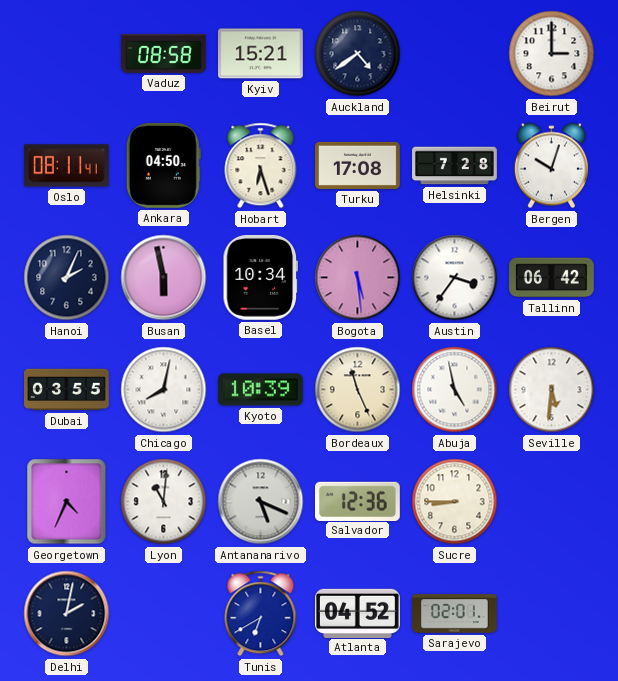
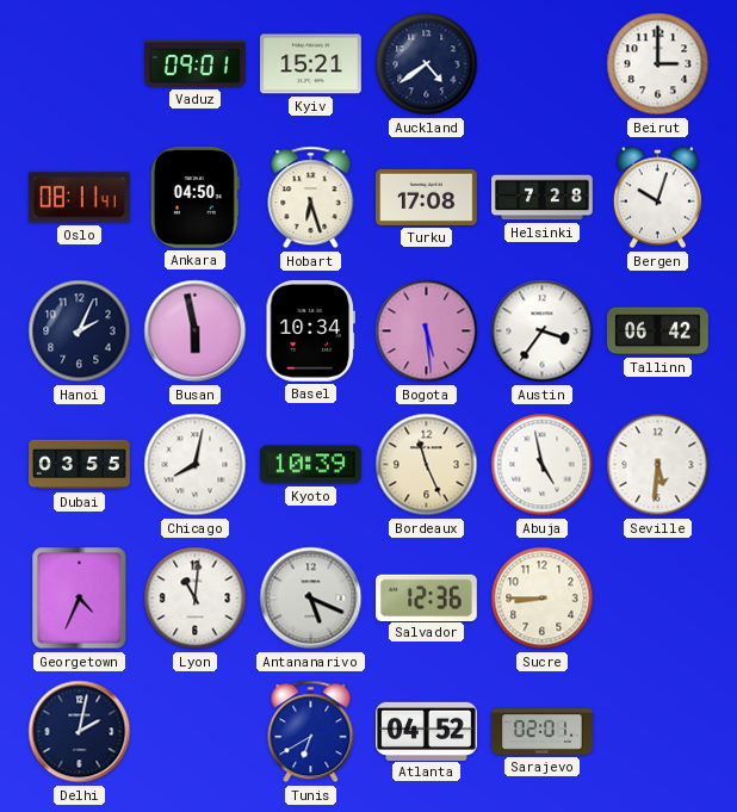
Vaduz: 08:58 -> 09:01
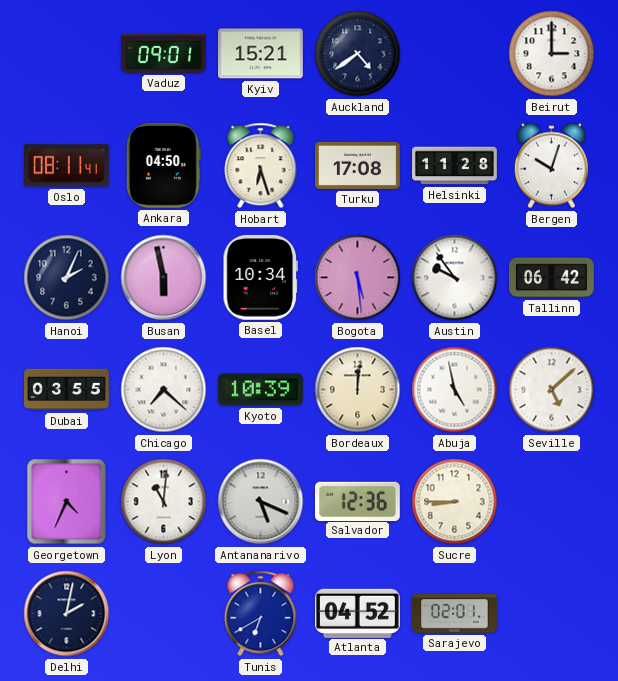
Helsinki: 7:28 -> 11:28
Austin: 3:36 -> 9:54
Chicago: 8:02 -> 7:22
Bordeaux: 11:26 -> 12:01
Seville: 5:31 -> 5:08
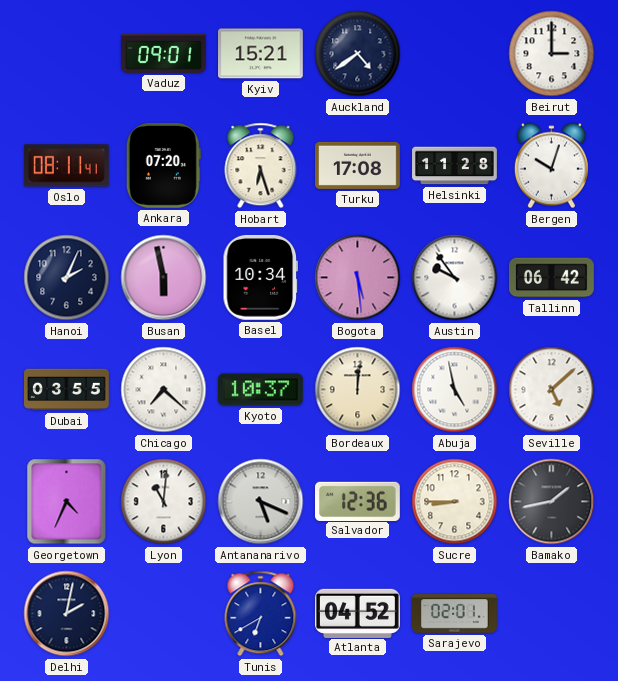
Ankara: 04:50 -> 07:20
Kyoto: 10:39 -> 10:37
Bamako: none -> 1:43
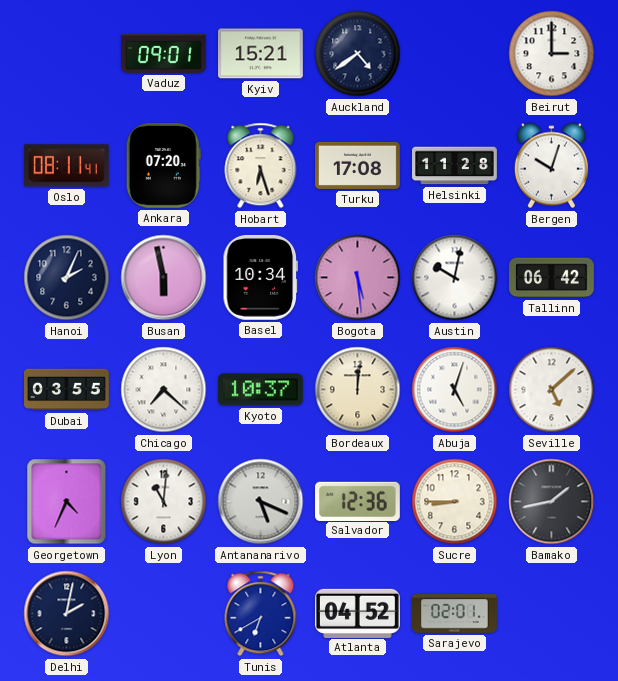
Austin: 9:54 -> 10:02
Abuja: 4:58 -> 5:03
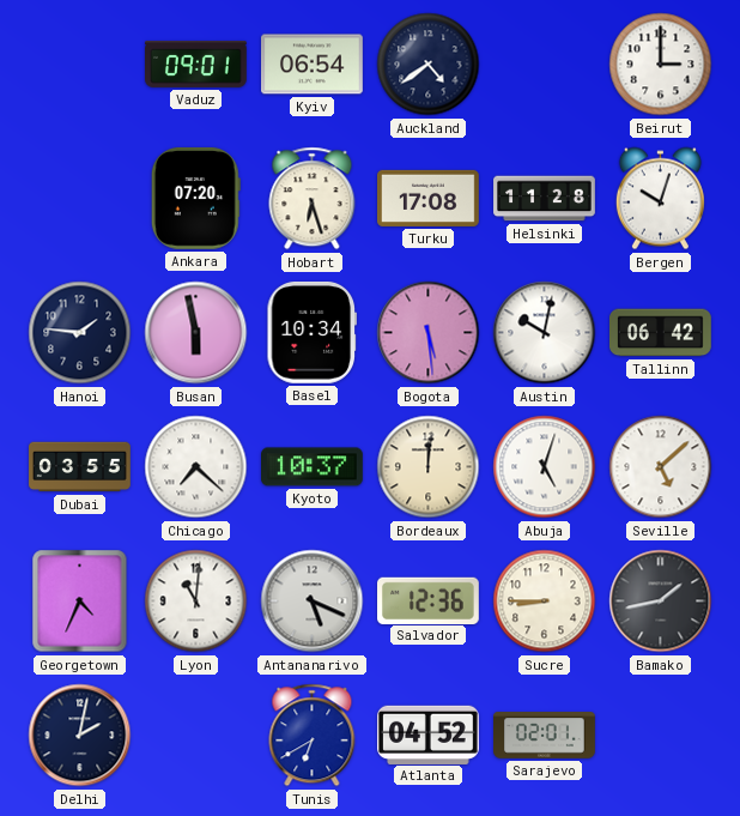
Kyiv: 15:21 -> 06:54
Oslo: 08:11 -> none
Hanoi: 2:04 -> 1:46
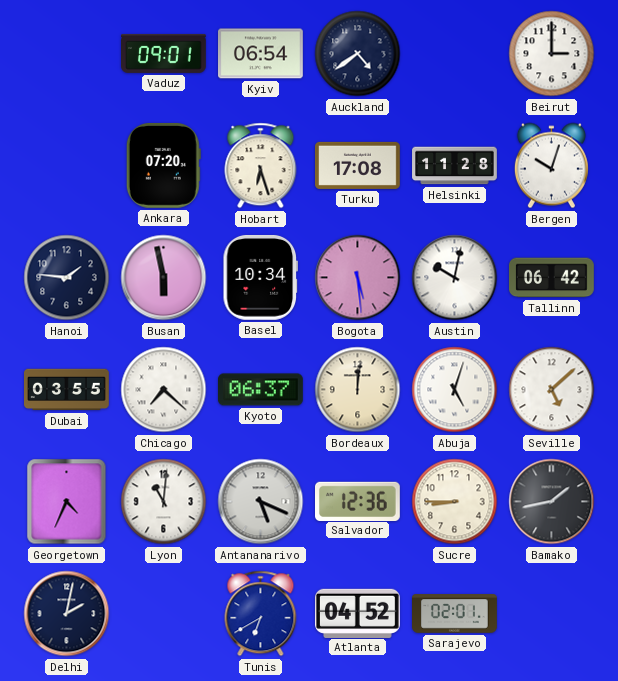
Kyoto: 10:37 -> 06:37
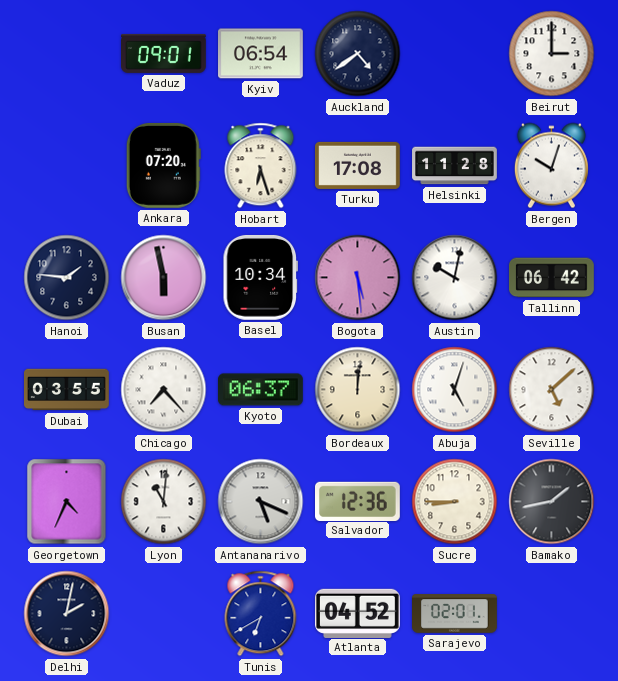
Chicago: 7:22 -> 7:23
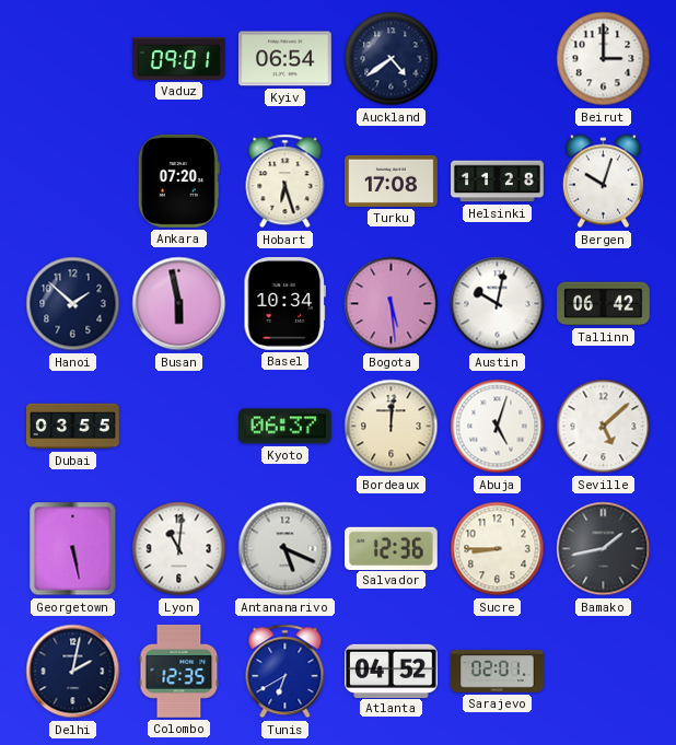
Hanoi: 1:46 -> 1:52
Chicago: 7:23 -> none
Georgetown: 4:34 -> 5:28
Colombo: none -> 12:35
